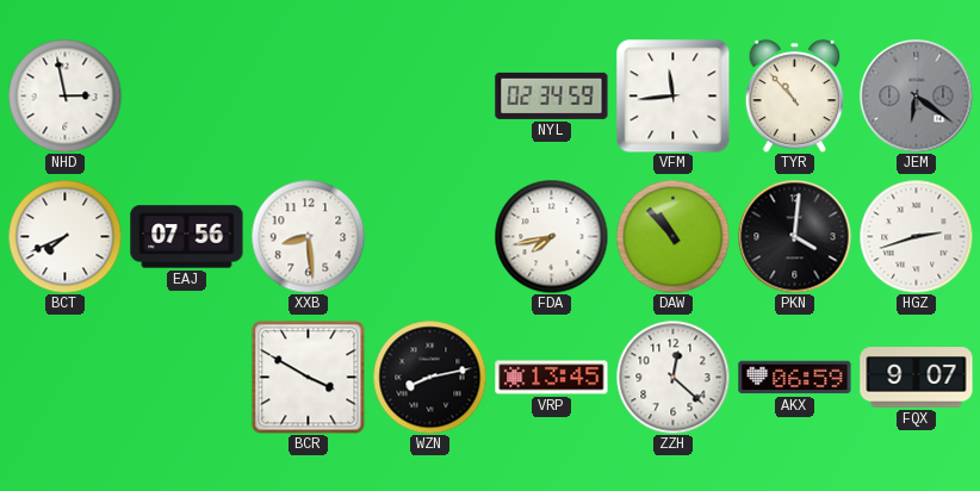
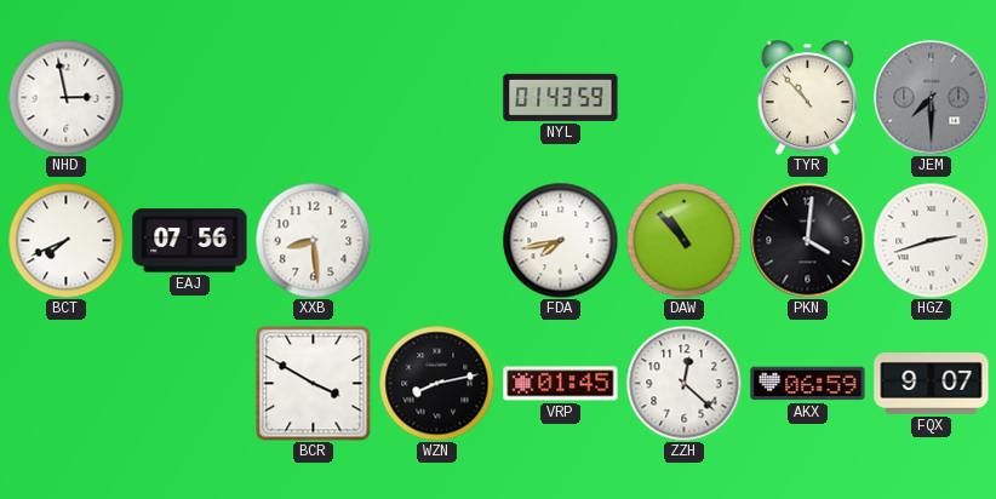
NYL: 02:34 -> 01:43
VFM: 11:44 -> none
JEM: 6:21 -> 7:30
VRP: 13:45 -> 01:45
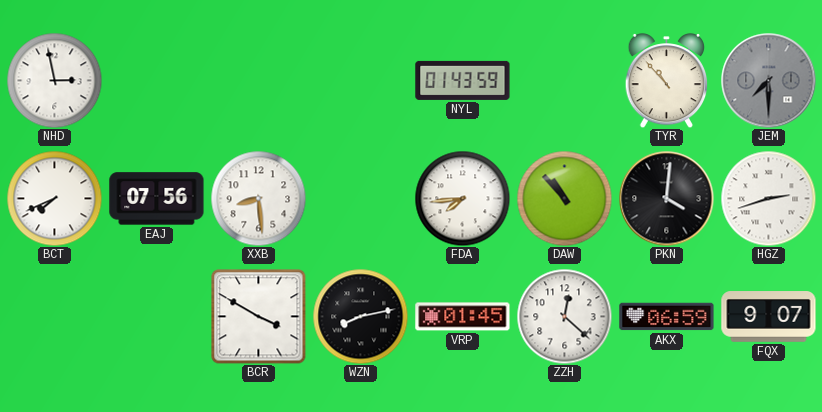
FDA: 7:43 -> 7:44
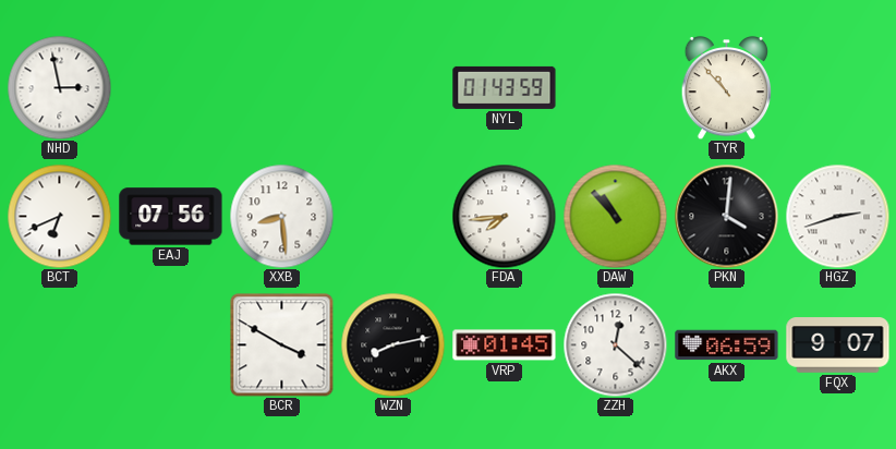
JEM: 7:30 -> none
BCT: 7:41 -> 6:41
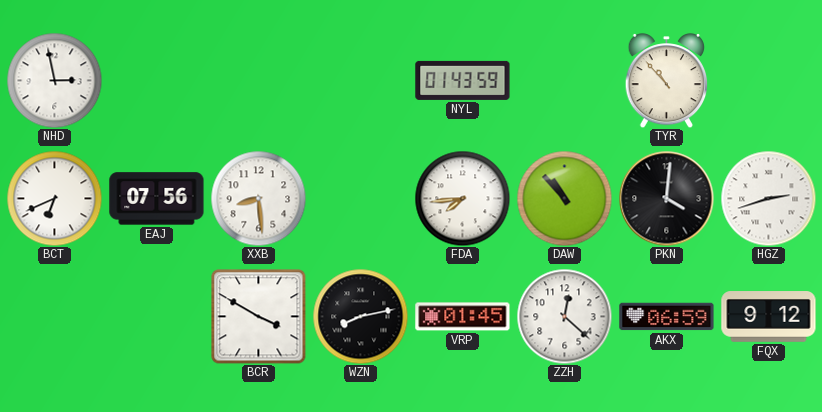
FQX: 9:07 -> 9:12
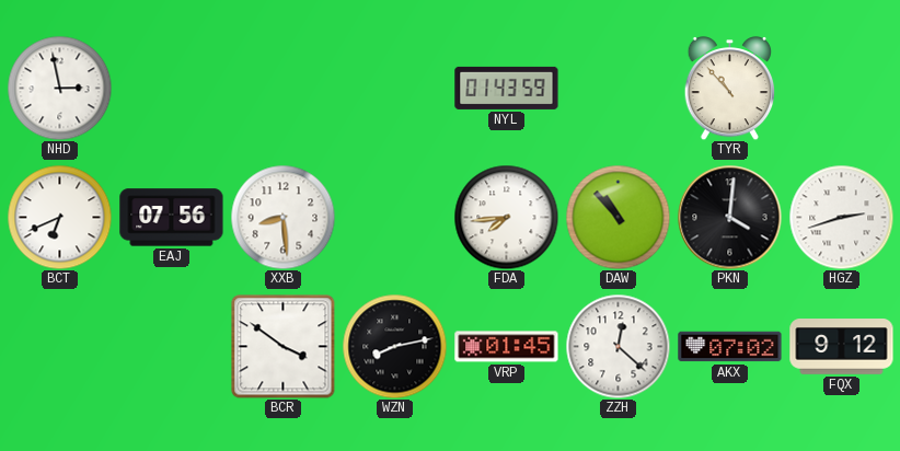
BCR: 3:50 -> 3:51
AKX: 06:59 -> 07:02
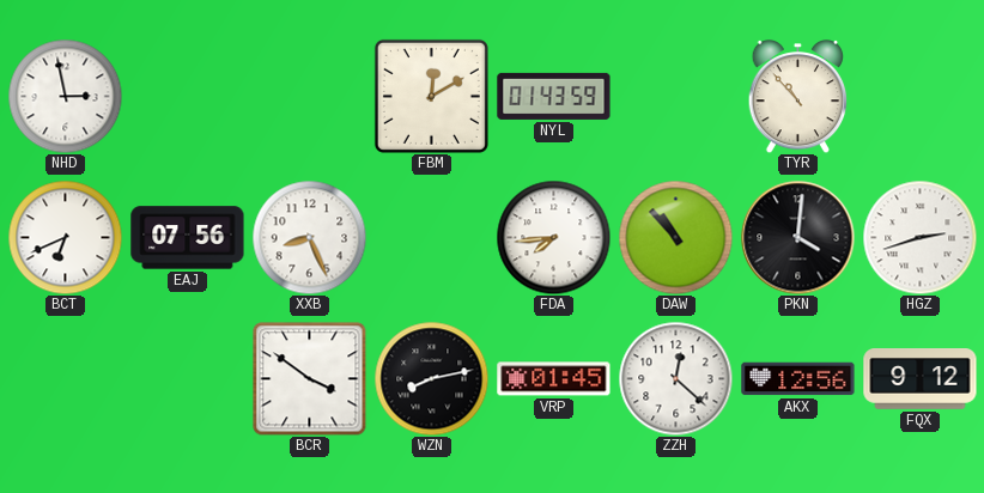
FBM: none -> 12:10
XXB: 8:29 -> 8:26
AKX: 07:02 -> 12:56
